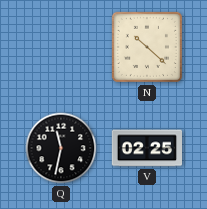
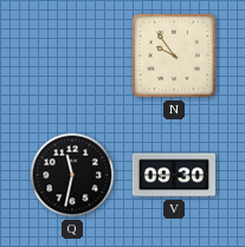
N: 10:22 -> 9:54
V: 02:25 -> 09:30
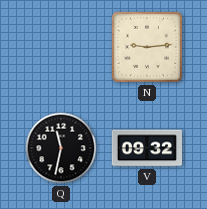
N: 9:54 -> 9:14
V: 09:30 -> 09:32
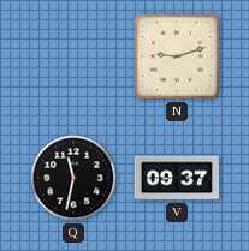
N: 9:14 -> 9:12
V: 09:32 -> 09:37
